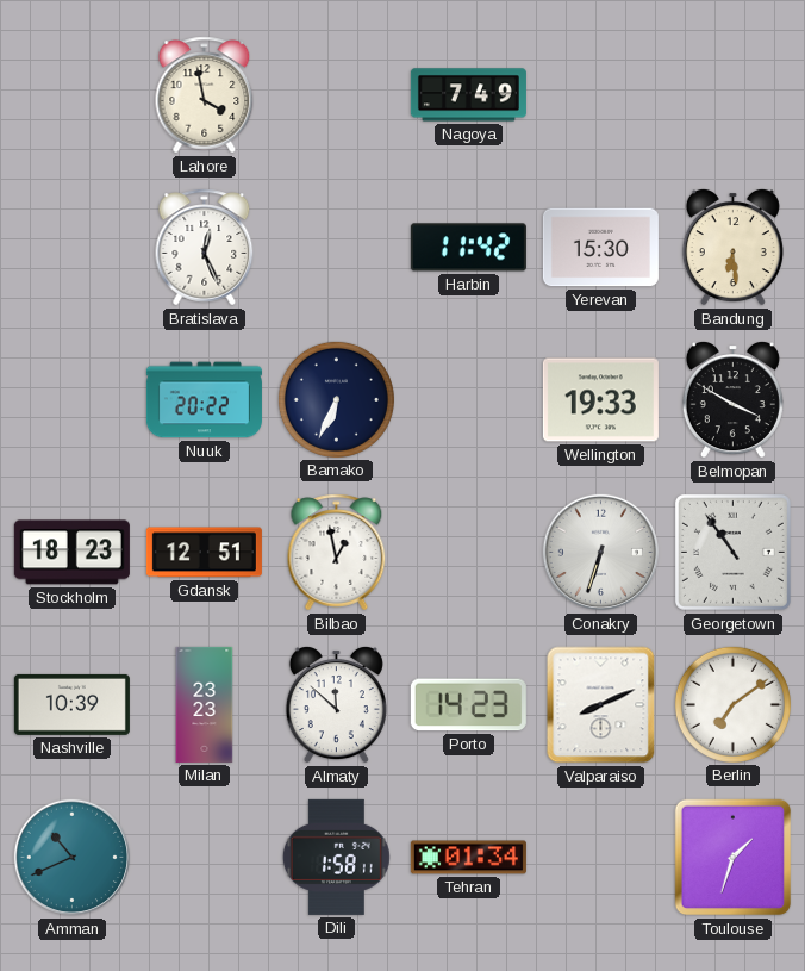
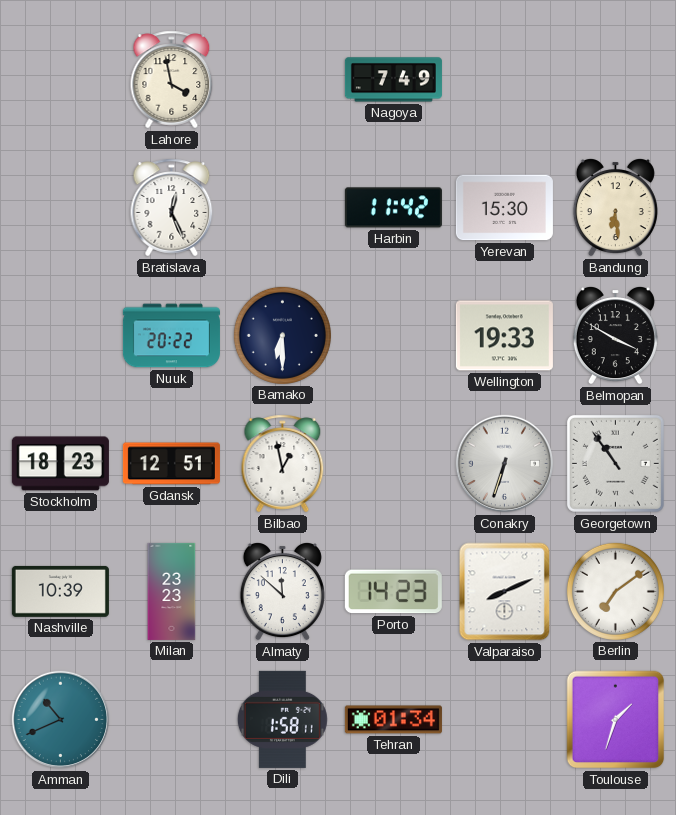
Bamako: 6:34 -> 6:30
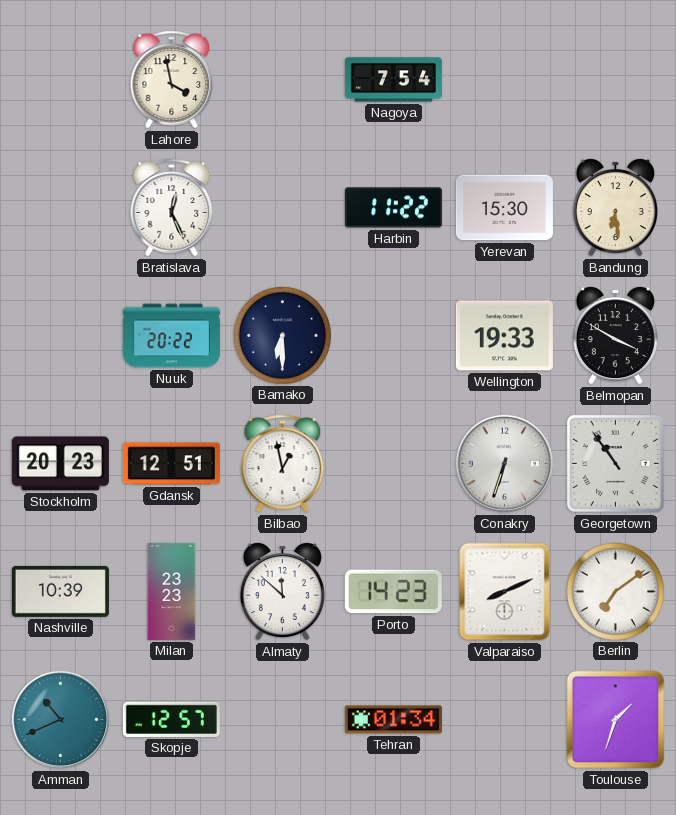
Nagoya: 7:49 -> 7:54
Harbin: 11:42 -> 11:22
Stockholm: 18:23 -> 20:23
Skopje: none -> 12:57
Dili: 1:58 -> none
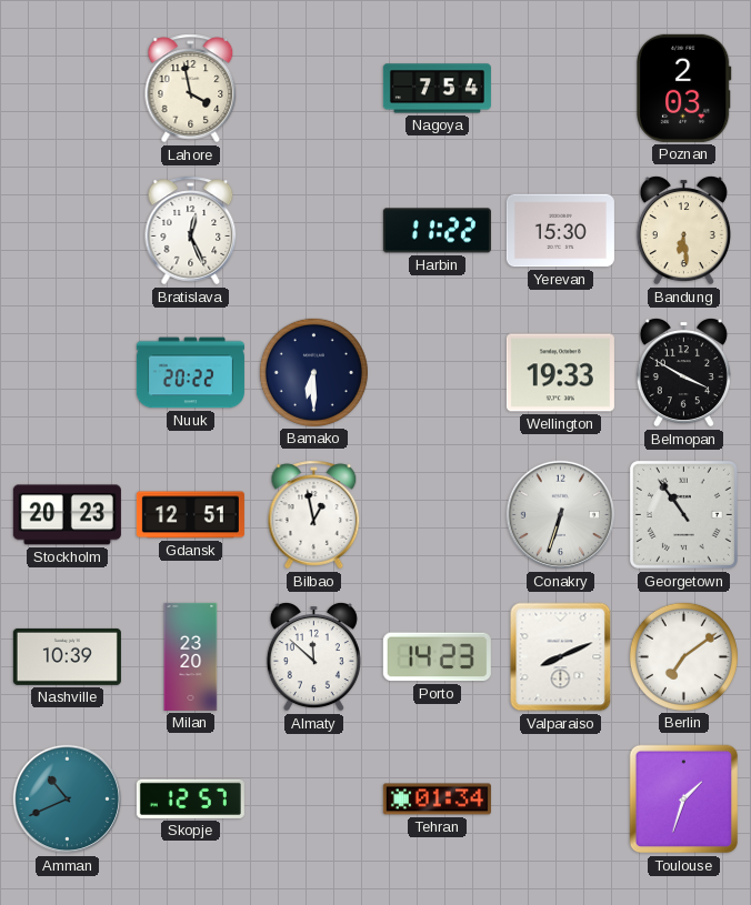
Poznan: none -> 2:03
Milan: 23:23 -> 23:20
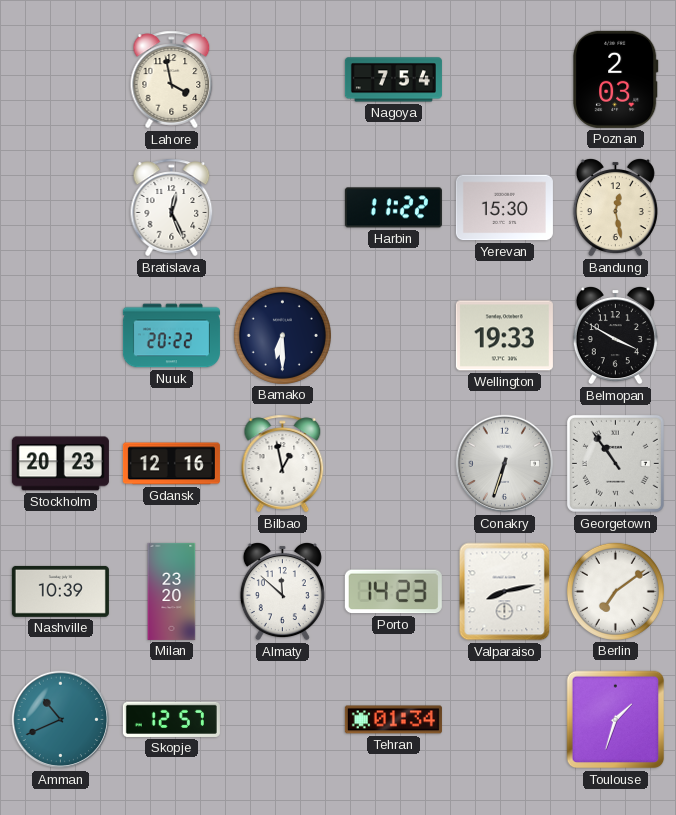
Bandung: 6:29 -> 12:28
Gdansk: 12:51 -> 12:16
Valparaiso: 8:11 -> 8:13
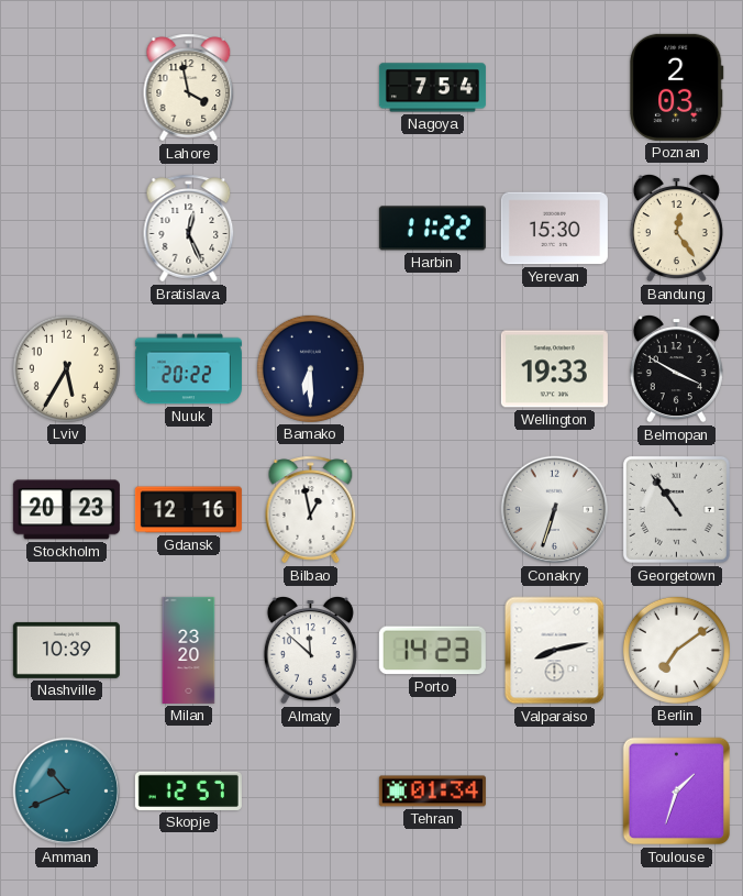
Bandung: 12:28 -> 12:24
Lviv: none -> 5:35
